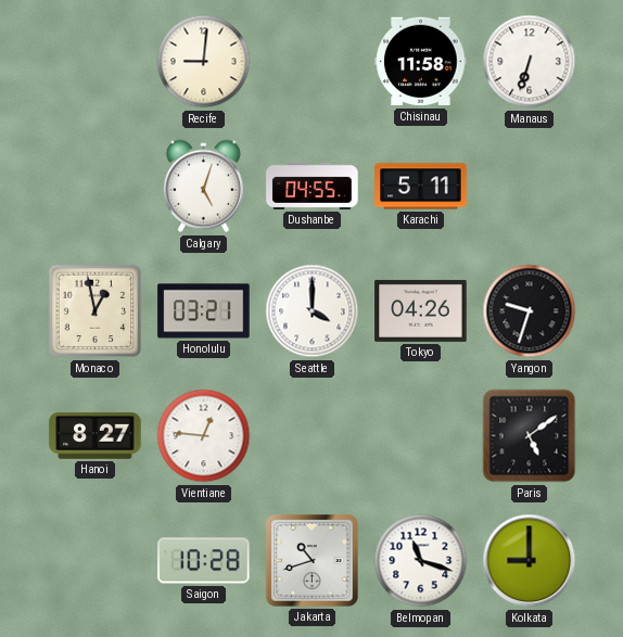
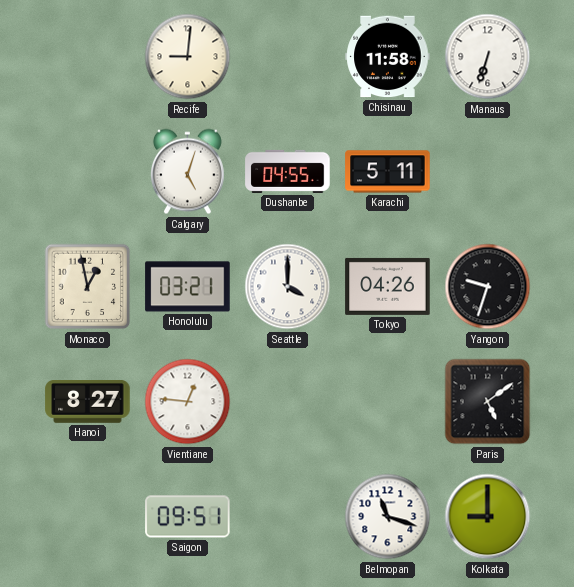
Saigon: 10:28 -> 09:51
Jakarta: 10:42 -> none
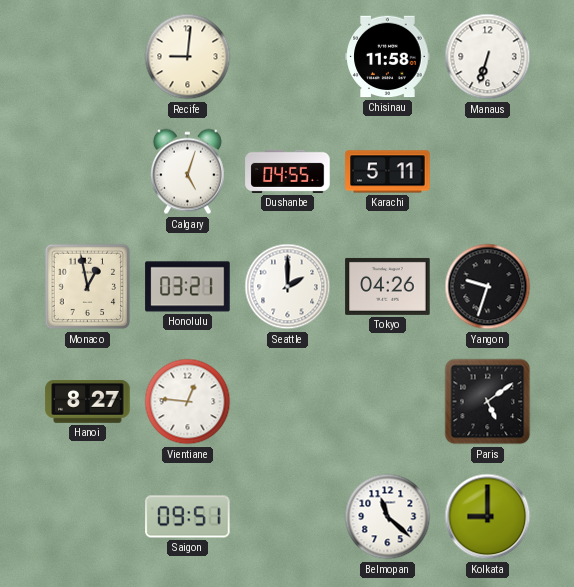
Seattle: 4:00 -> 2:00
Belmopan: 11:18 -> 11:22
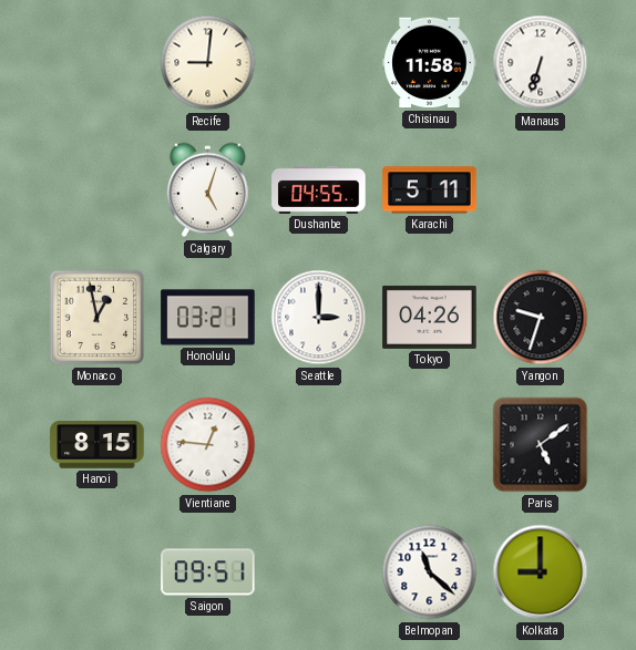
Seattle: 2:00 -> 3:00
Hanoi: 8:27 -> 8:15
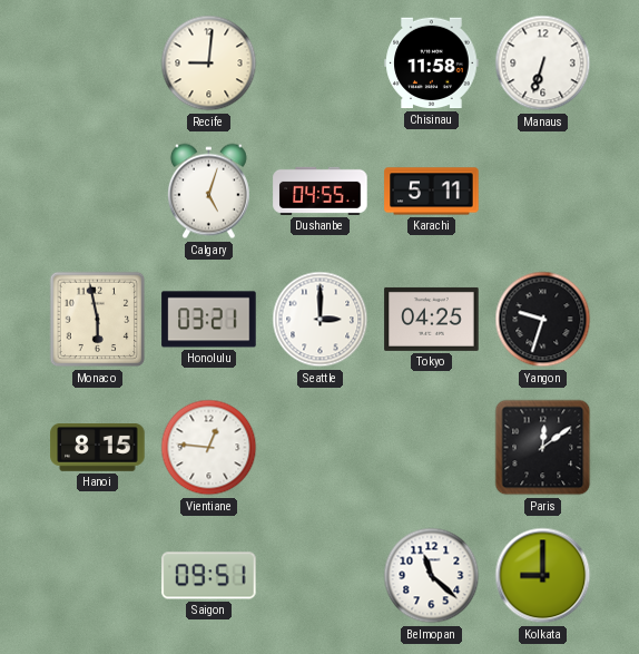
Monaco: 12:58 -> 5:58
Tokyo: 04:26 -> 04:25
Paris: 5:09 -> 12:09
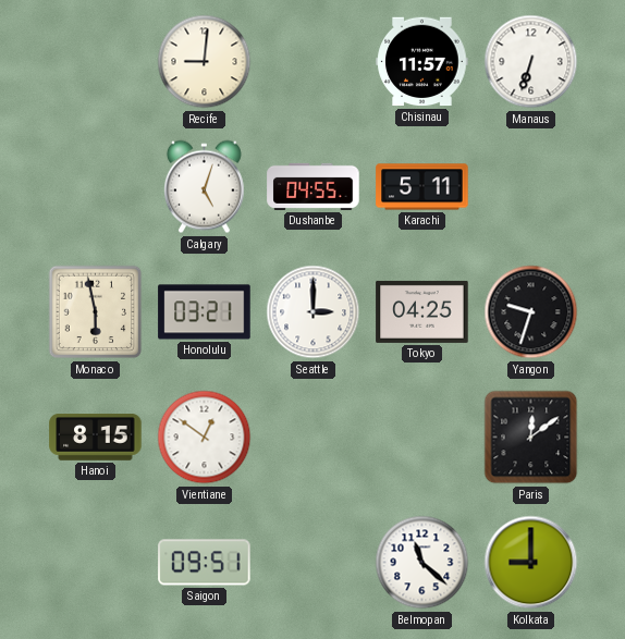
Chisinau: 11:58 -> 11:57
Vientiane: 12:46 -> 12:51
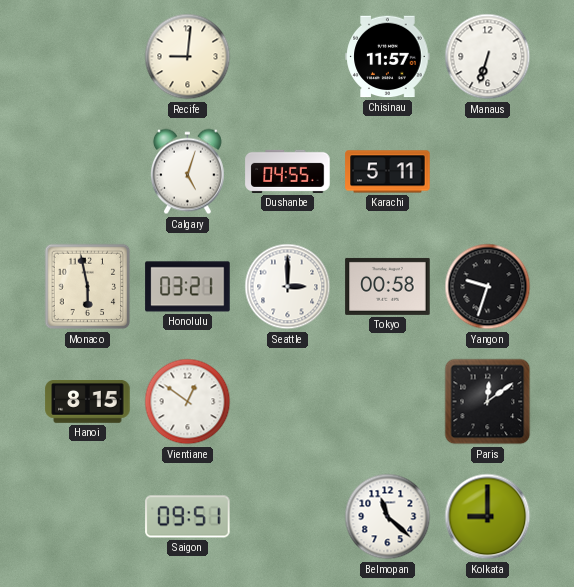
Tokyo: 04:25 -> 00:58
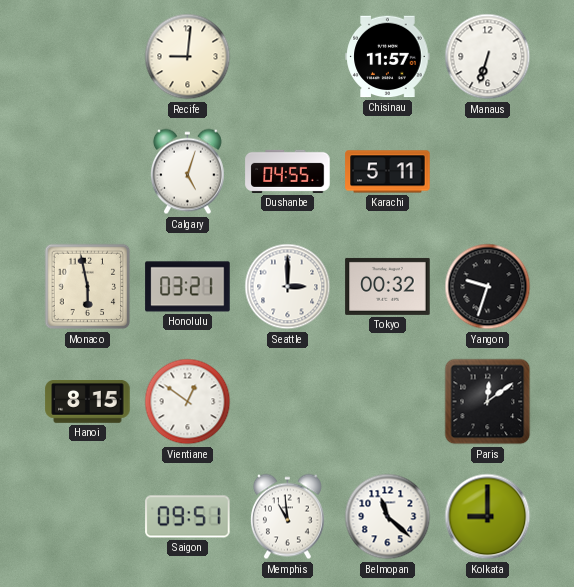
Tokyo: 00:58 -> 00:32
Memphis: none -> 10:59
